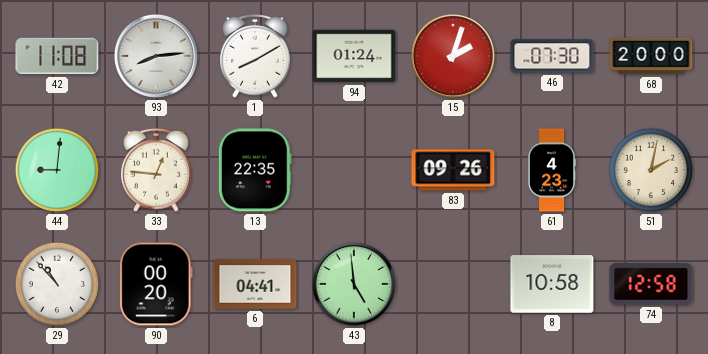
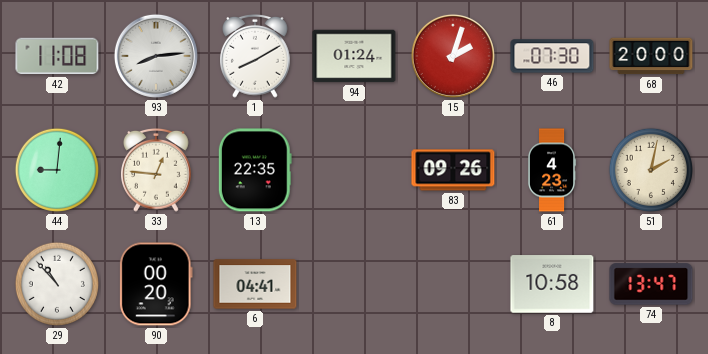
43: 4:59 -> none
74: 12:58 -> 13:47
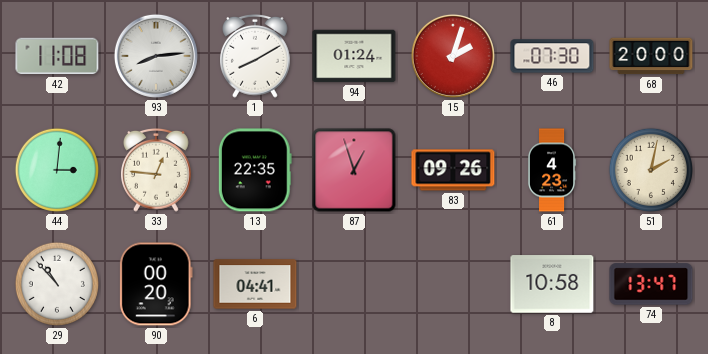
44: 9:01 -> 3:01
87: none -> 12:57
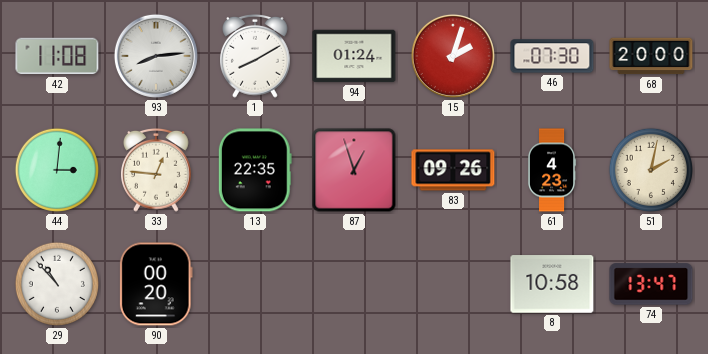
6: 04:41 -> none
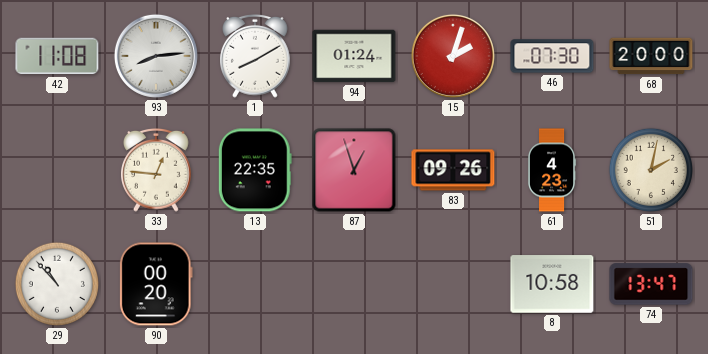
44: 3:01 -> none
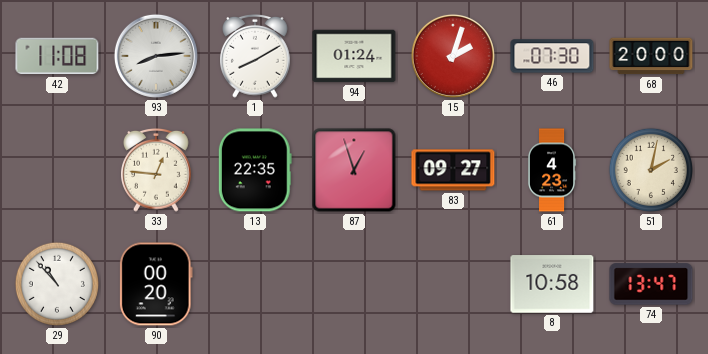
83: 09:26 -> 09:27
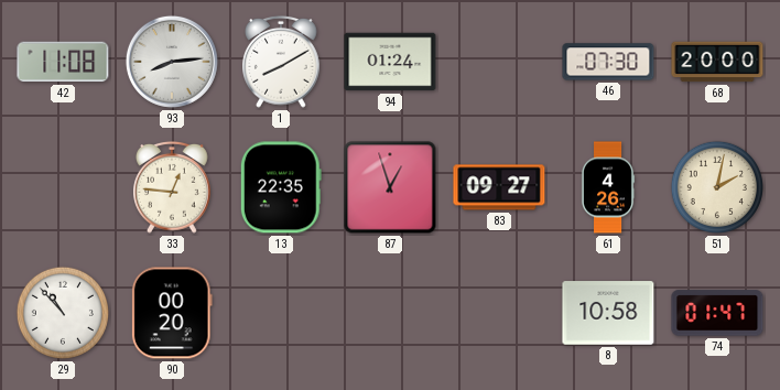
15: 2:03 -> none
61: 4:23 -> 4:26
74: 13:47 -> 01:47
